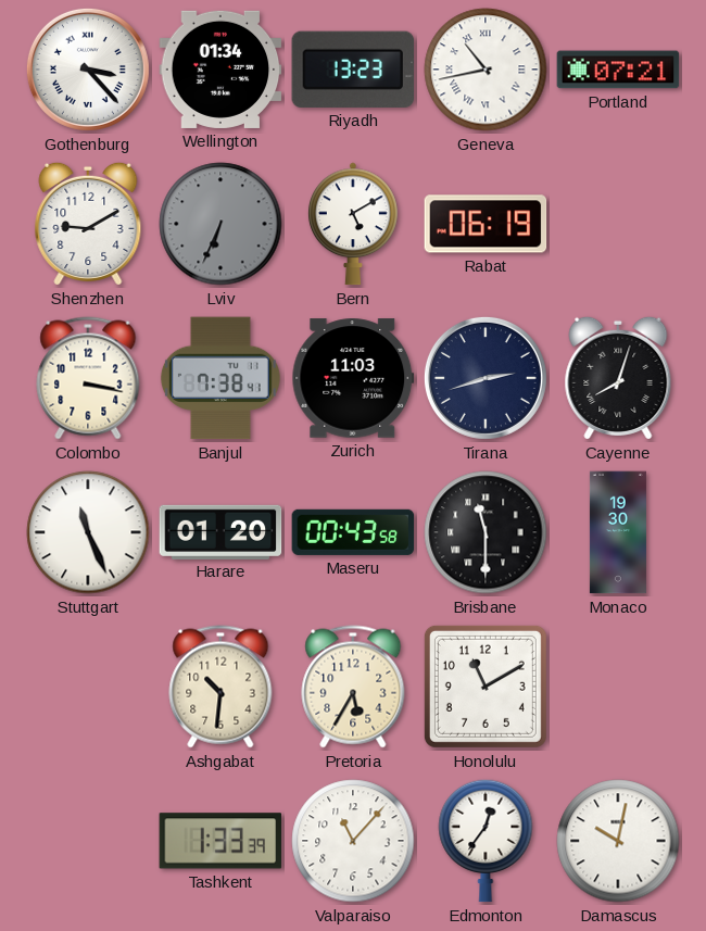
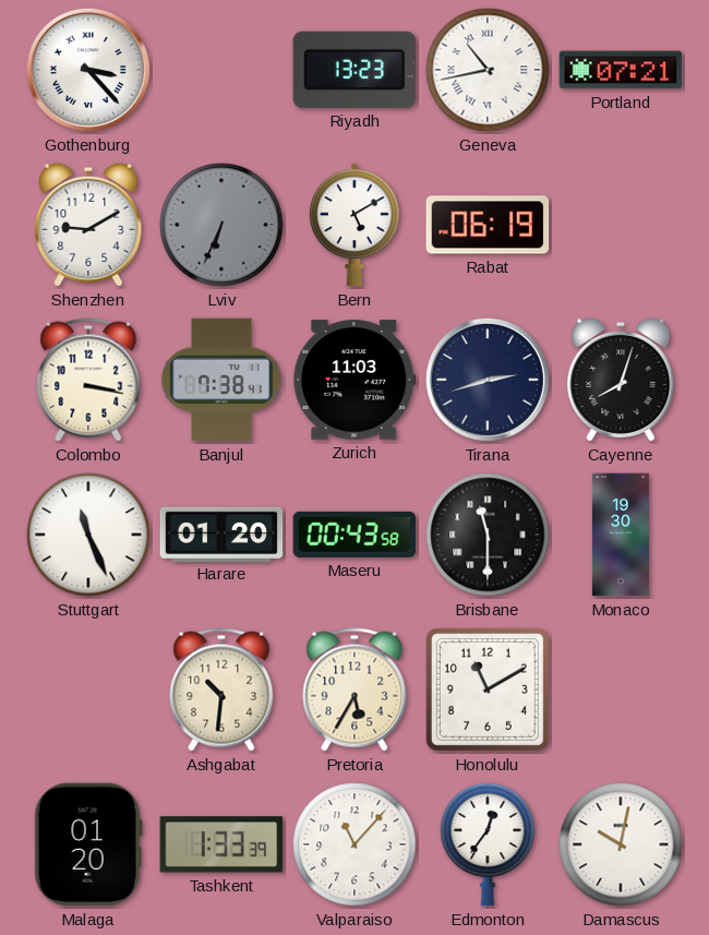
Wellington: 01:34 -> none
Malaga: none -> 01:20
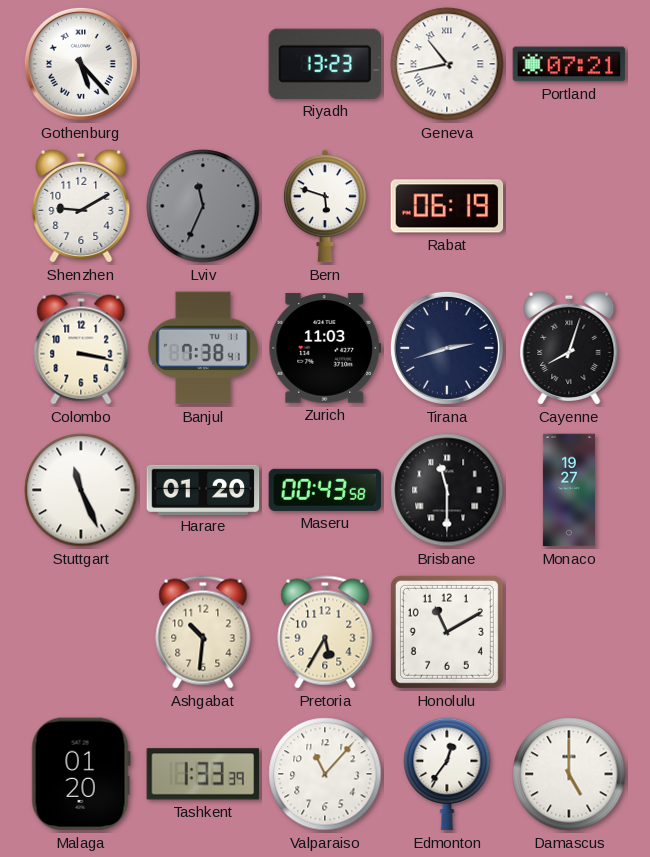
Gothenburg: 3:23 -> 5:23
Lviv: 6:34 -> 11:34
Bern: 5:10 -> 5:48
Monaco: 19:30 -> 19:27
Damascus: 10:02 -> 5:00
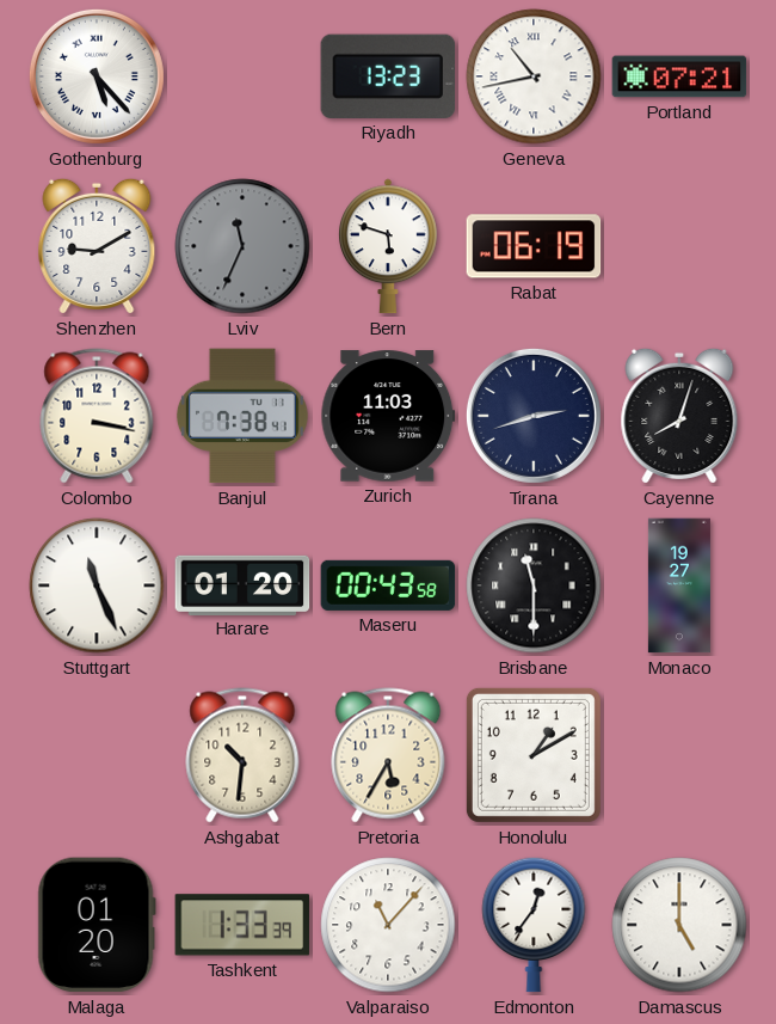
Honolulu: 11:10 -> 1:10
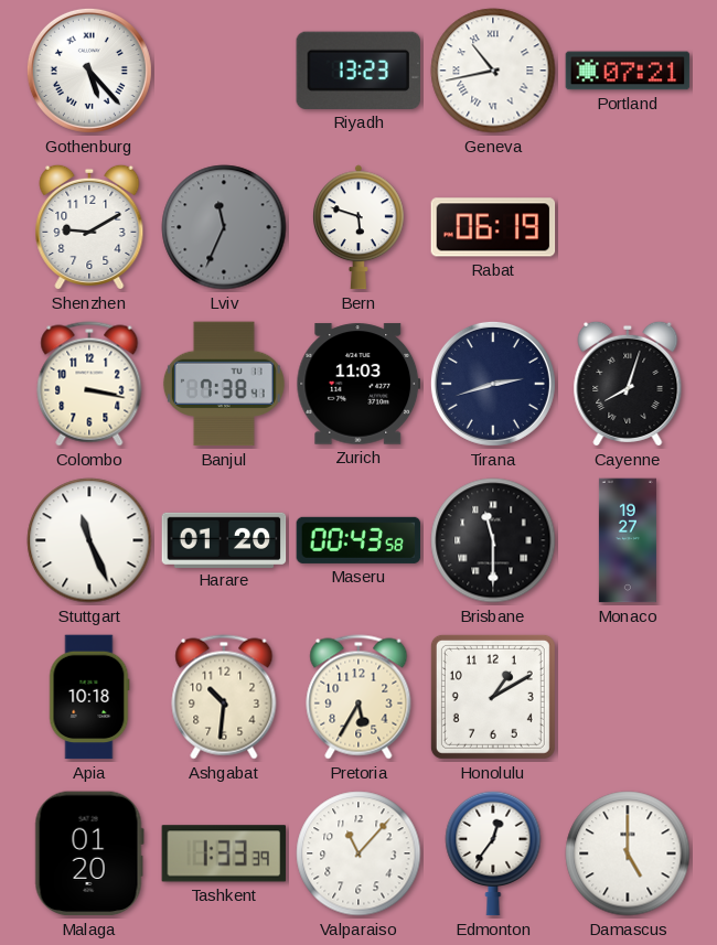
Apia: none -> 10:18
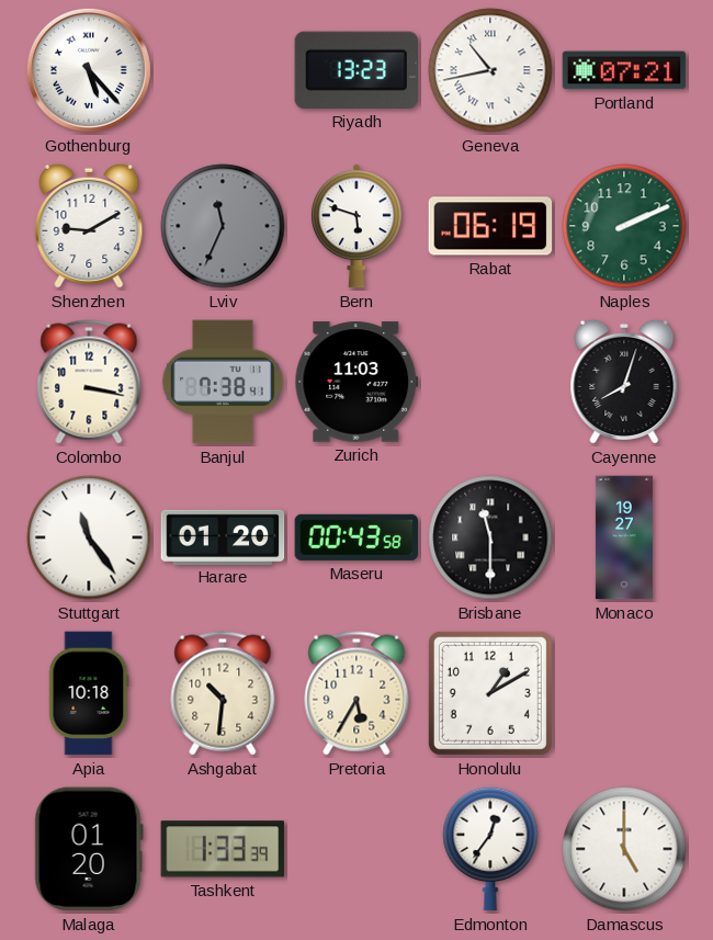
Naples: none -> 2:11
Tirana: 2:42 -> none
Stuttgart: 11:26 -> 11:24
Valparaiso: 11:07 -> none
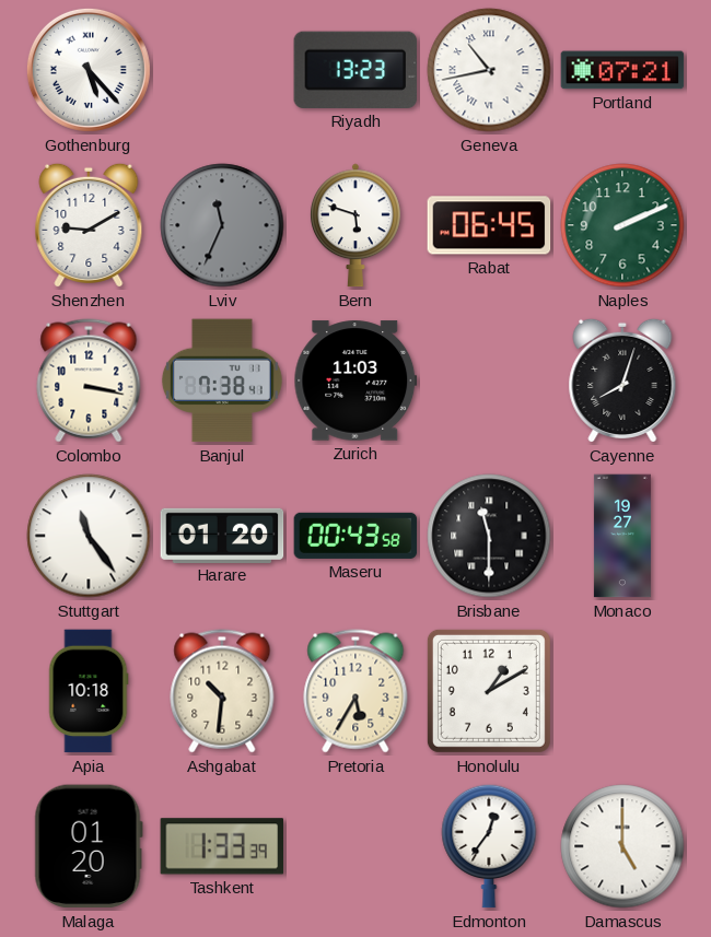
Rabat: 06:19 -> 06:45
